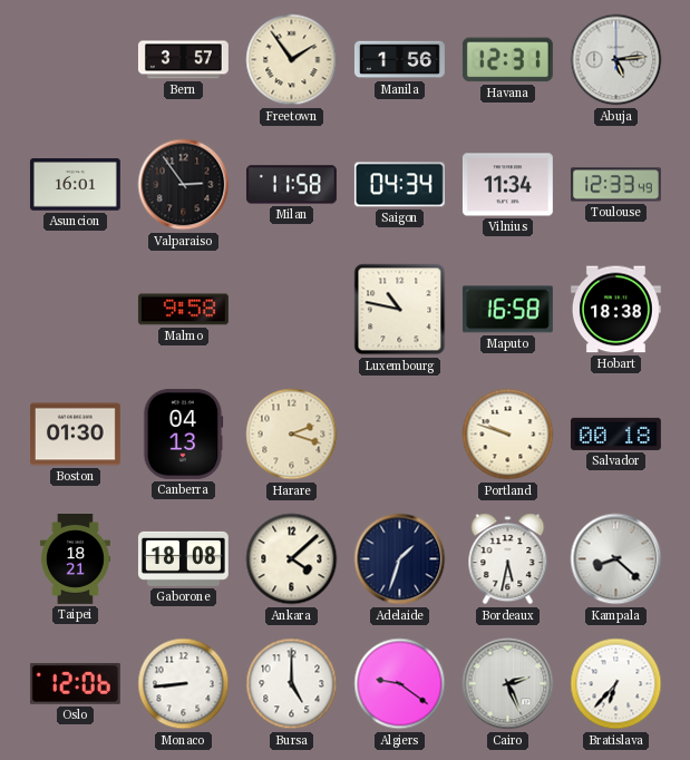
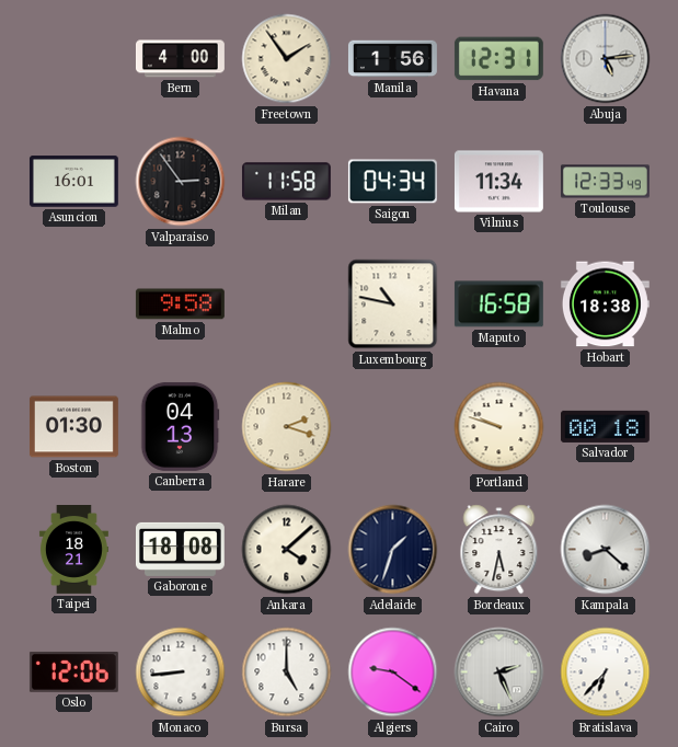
Bern: 3:57 -> 4:00
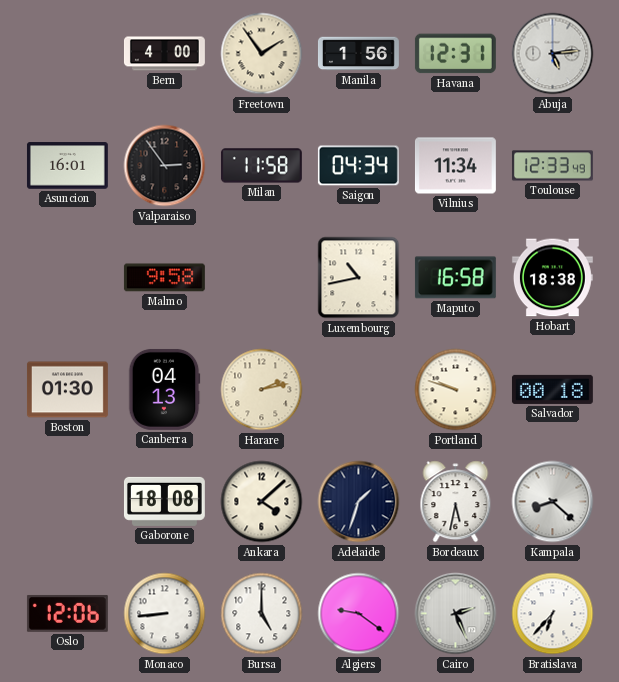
Luxembourg: 10:47 -> 10:43
Harare: 2:18 -> 2:13
Taipei: 18:21 -> none
